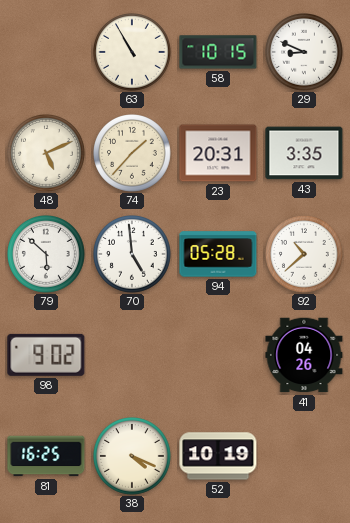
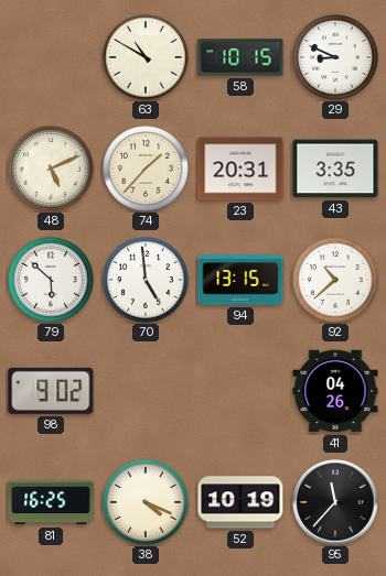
63: 10:55 -> 10:50
94: 05:28 -> 13:15
95: none -> 11:37
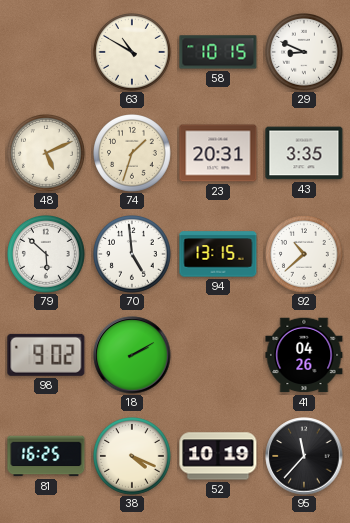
74: 1:37 -> 1:33
18: none -> 2:10
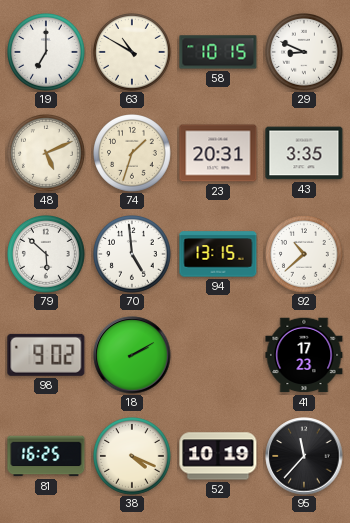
19: none -> 7:00
41: 04:26 -> 17:23
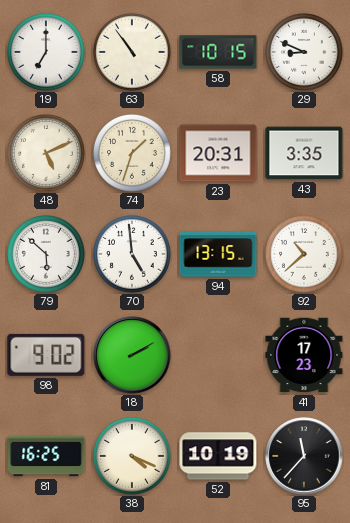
63: 10:50 -> 10:54
